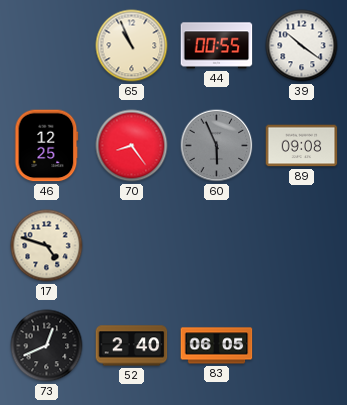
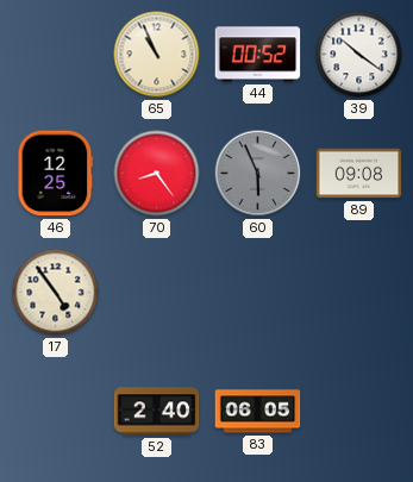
44: 00:55 -> 00:52
17: 4:48 -> 4:54
73: 12:41 -> none
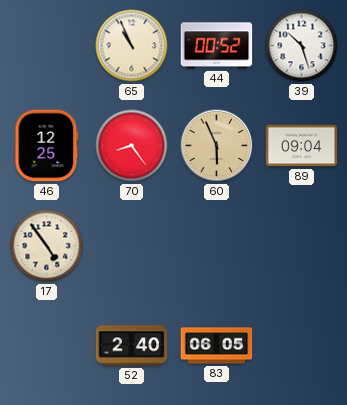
39: 10:21 -> 10:27
60 dial: grey -> champagne
89: 09:08 -> 09:04
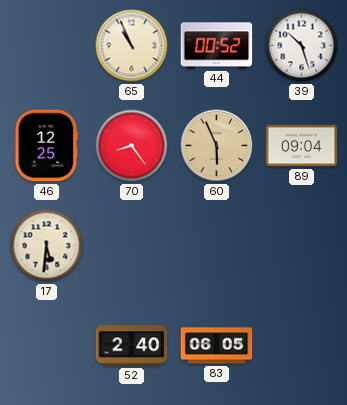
17: 4:54 -> 5:31
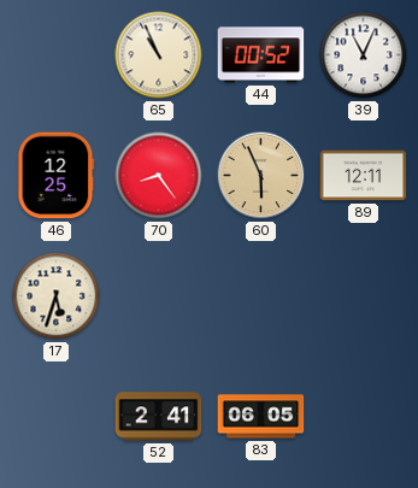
39: 10:27 -> 11:04
89: 09:04 -> 12:11
17: 5:31 -> 5:33
52: 2:40 -> 2:41
